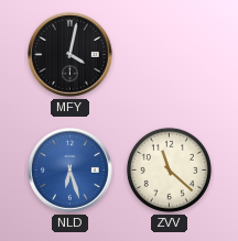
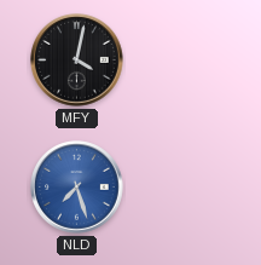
NLD: 6:27 -> 7:27
ZVV: 11:22 -> none
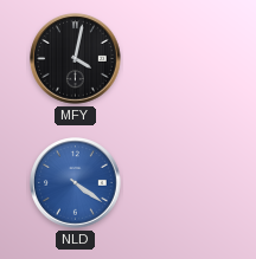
NLD: 7:27 -> 4:21
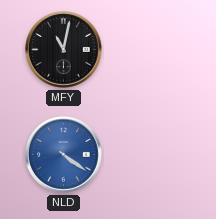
MFY: 4:02 -> 11:02
